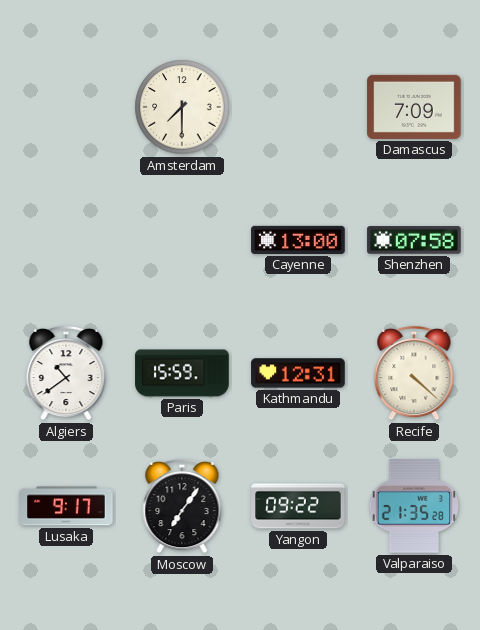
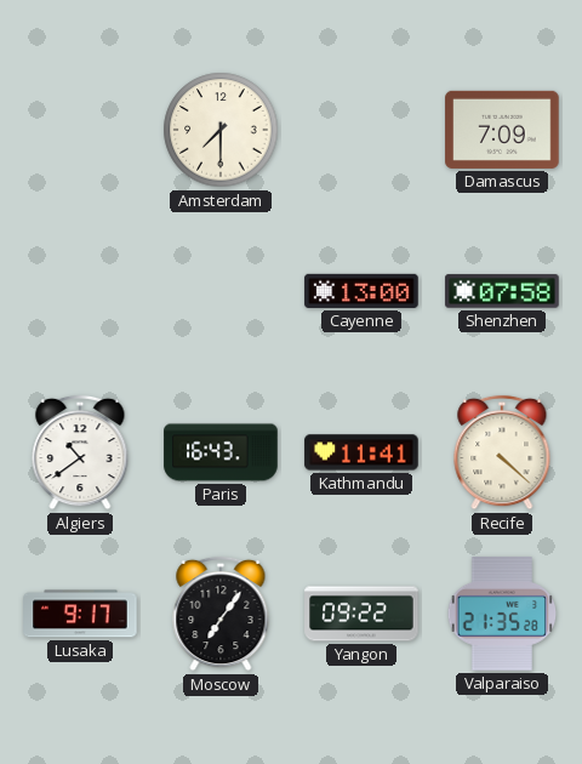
Paris: 15:59 -> 16:43
Kathmandu: 12:31 -> 11:41
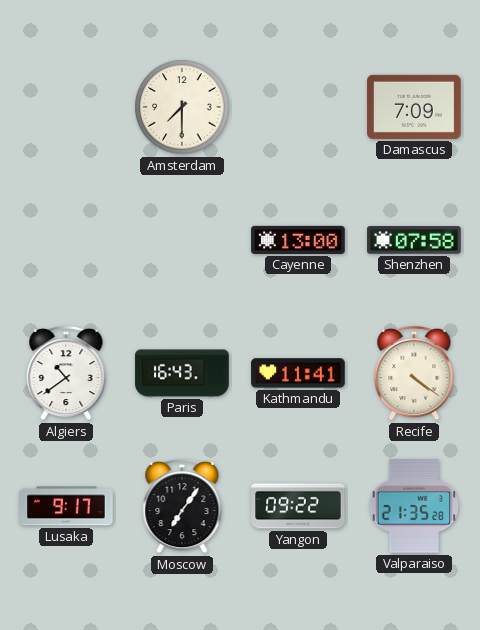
Recife: 4:22 -> 4:21
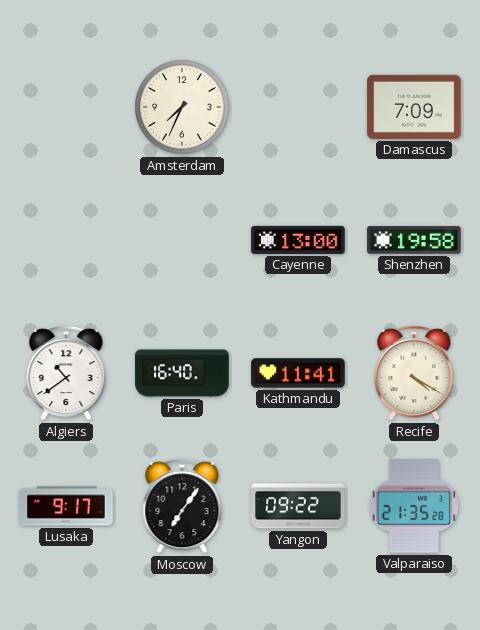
Amsterdam: 7:30 -> 7:34
Shenzhen: 07:58 -> 19:58
Paris: 16:43 -> 16:40
Recife: 4:21 -> 4:20
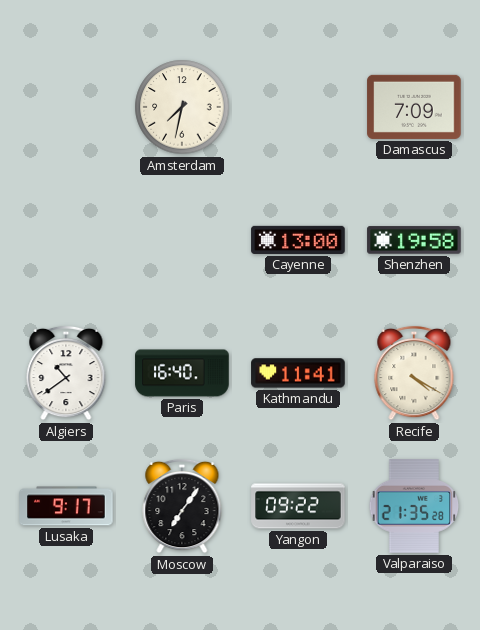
Amsterdam: 7:34 -> 7:32
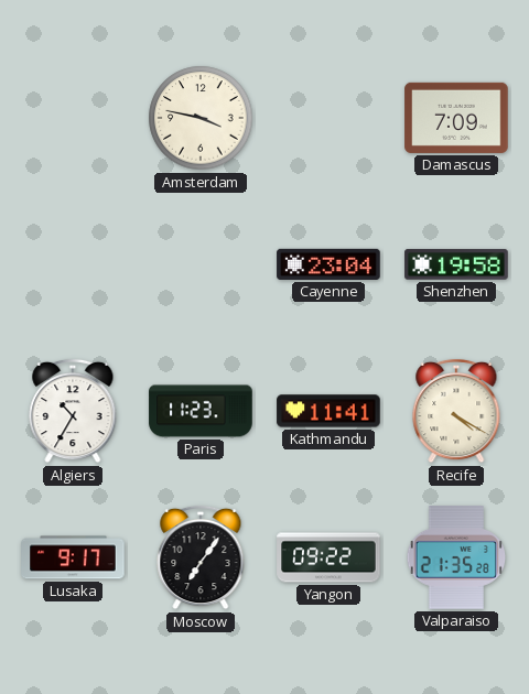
Amsterdam: 7:32 -> 3:47
Cayenne: 13:00 -> 23:04
Algiers: 10:39 -> 10:35
Paris: 16:40 -> 11:23
